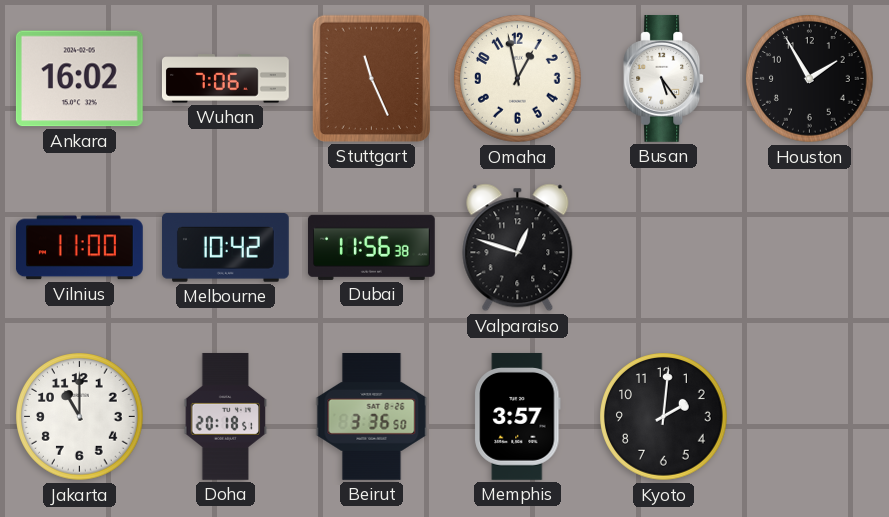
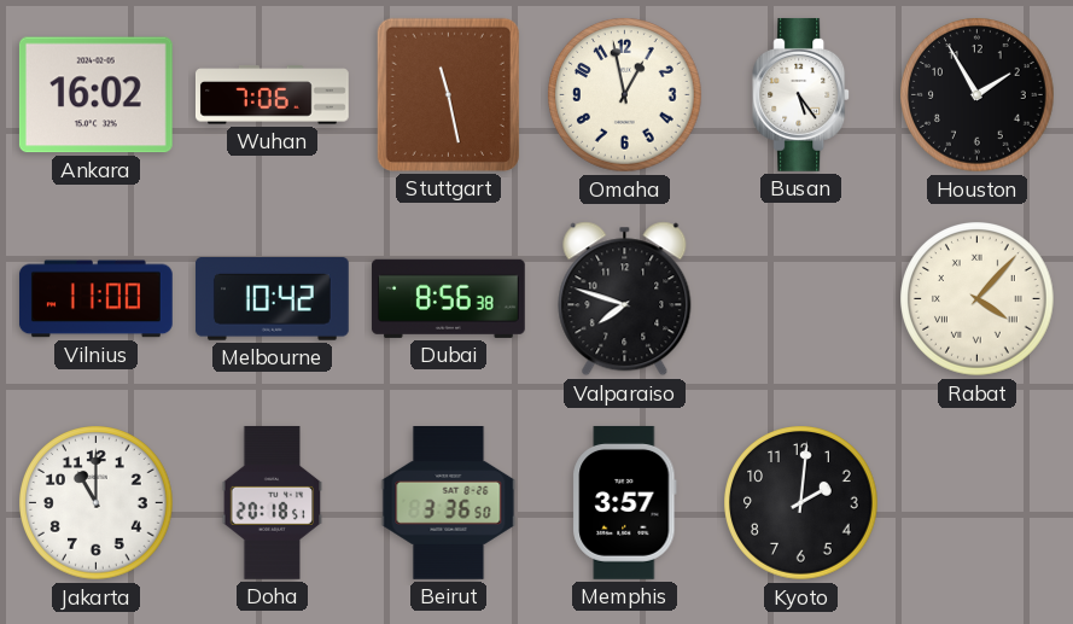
Stuttgart: 11:26 -> 11:28
Dubai: 11:56 -> 8:56
Valparaiso: 12:48 -> 7:48
Rabat: none -> 4:07
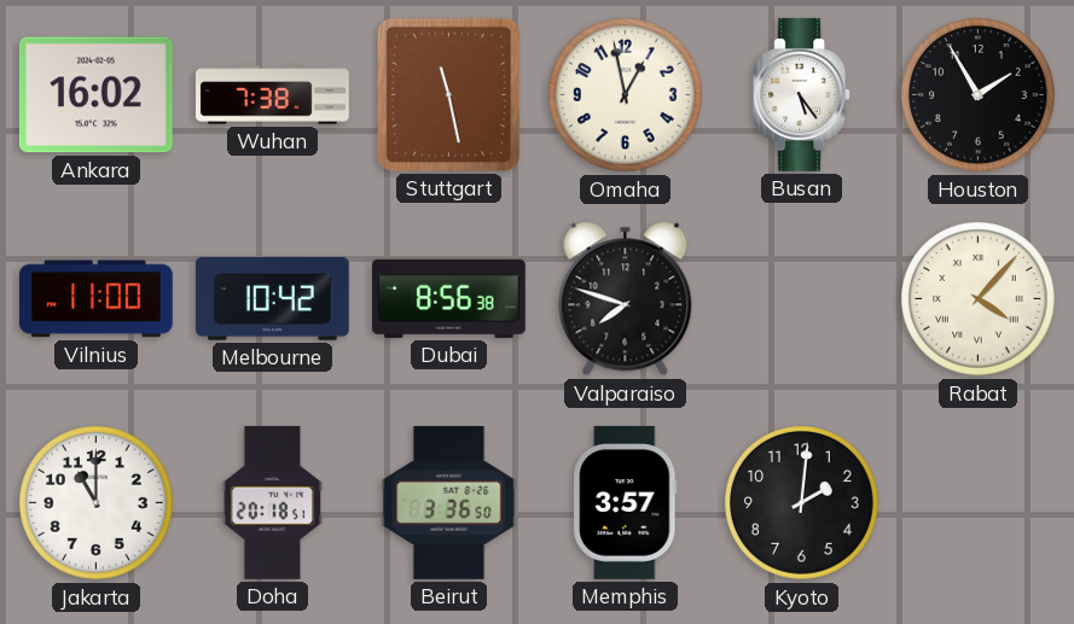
Wuhan: 7:06 -> 7:38
